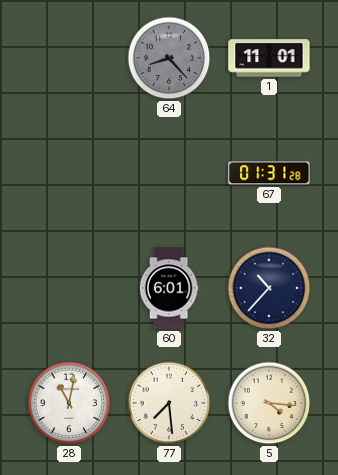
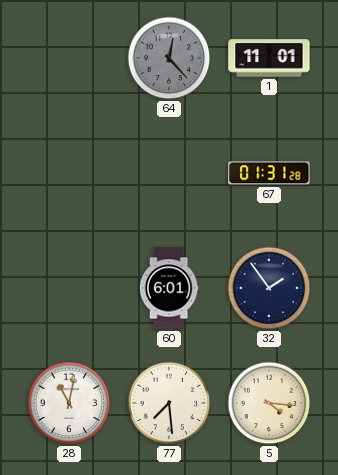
64: 8:23 -> 12:23
32: 10:37 -> 1:54
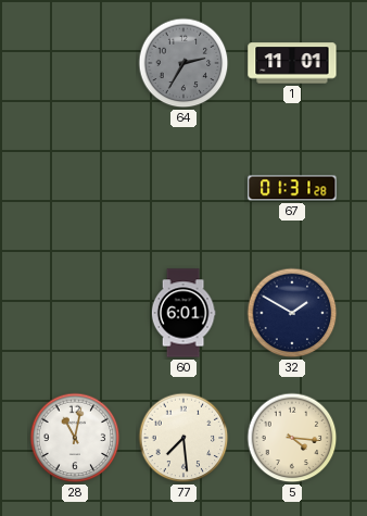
64: 12:23 -> 2:35
32: 1:54 -> 1:50
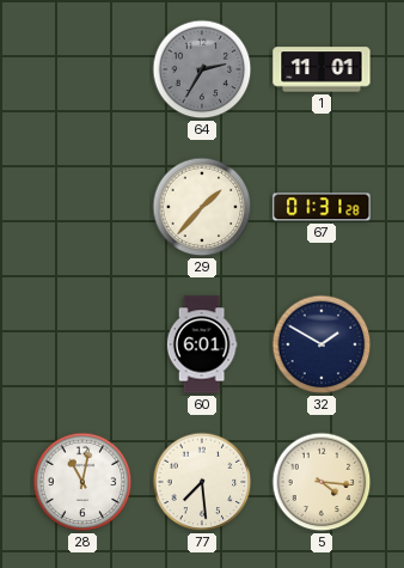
29: none -> 1:37
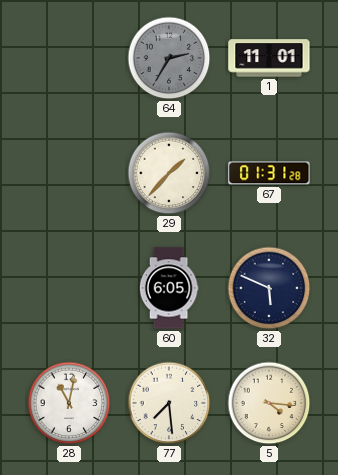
60: 6:01 -> 6:05
32: 1:50 -> 5:49
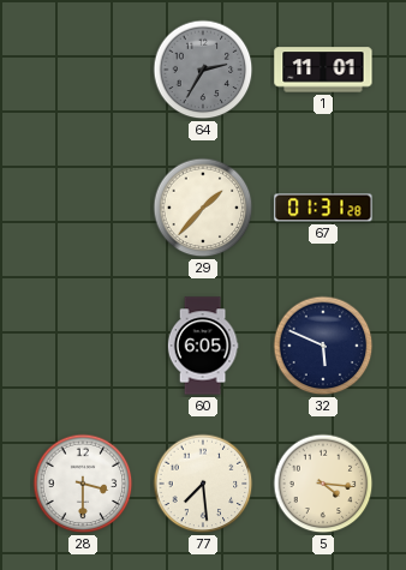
28: 11:02 -> 3:30
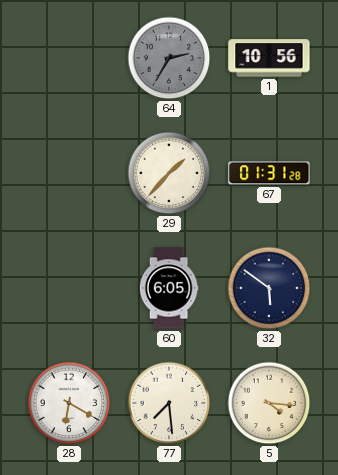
1: 11:01 -> 10:56
32: 5:49 -> 5:51
28: 3:30 -> 6:20
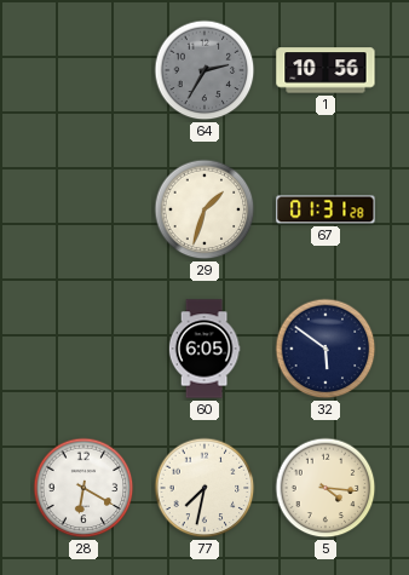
29: 1:37 -> 1:33
77: 7:29 -> 7:32
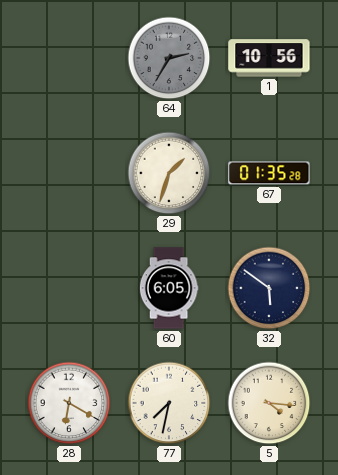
67: 01:31 -> 01:35
